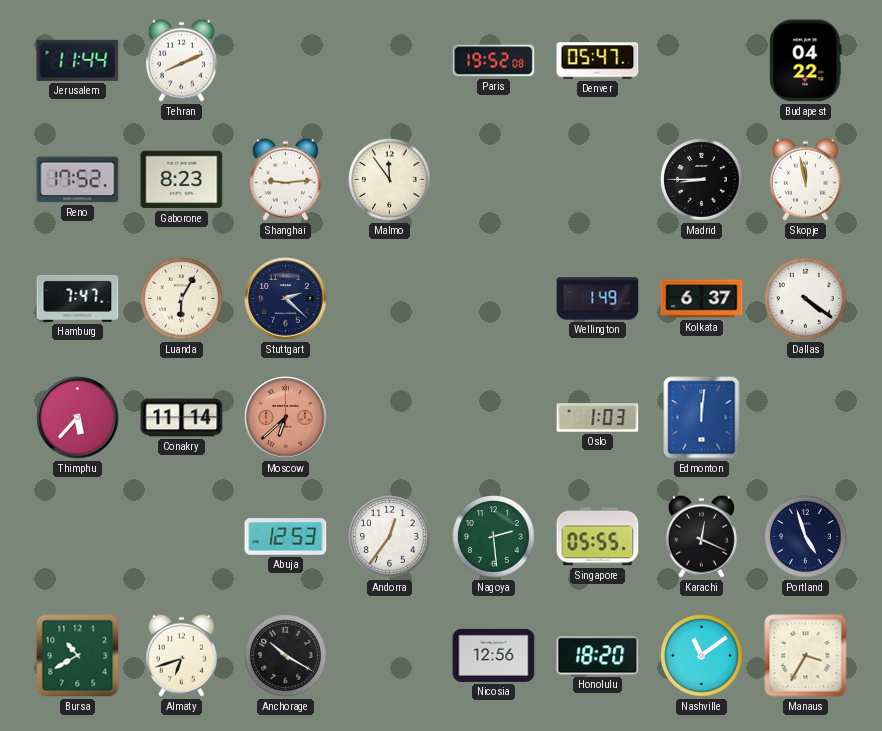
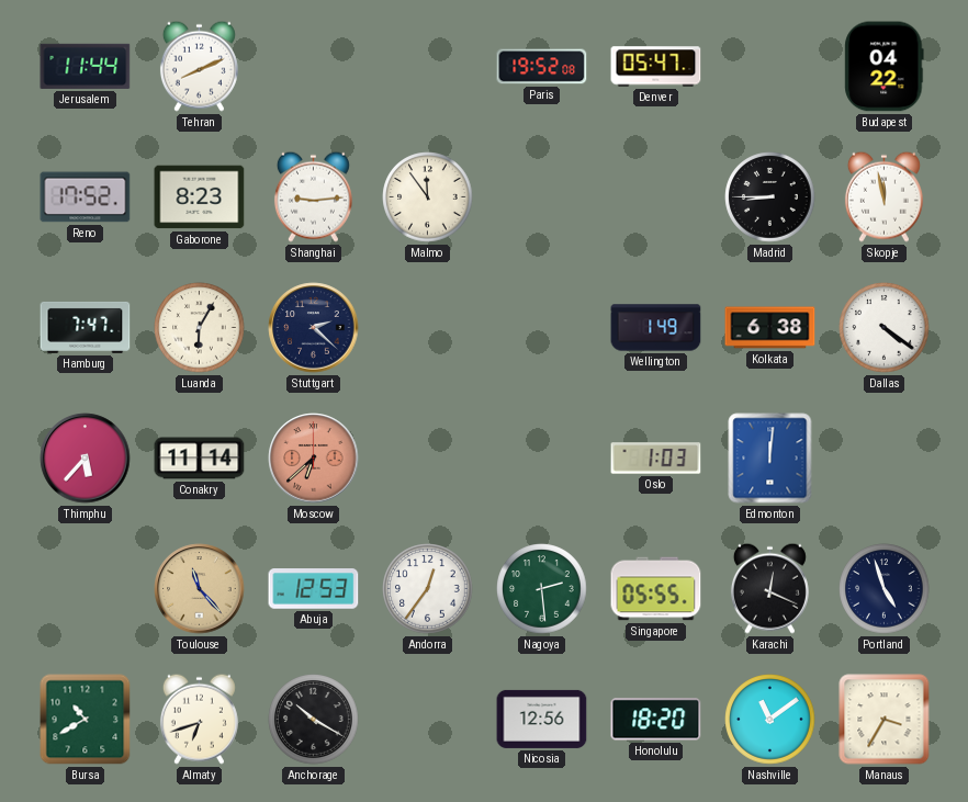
Kolkata: 6:37 -> 6:38
Toulouse: none -> 11:23
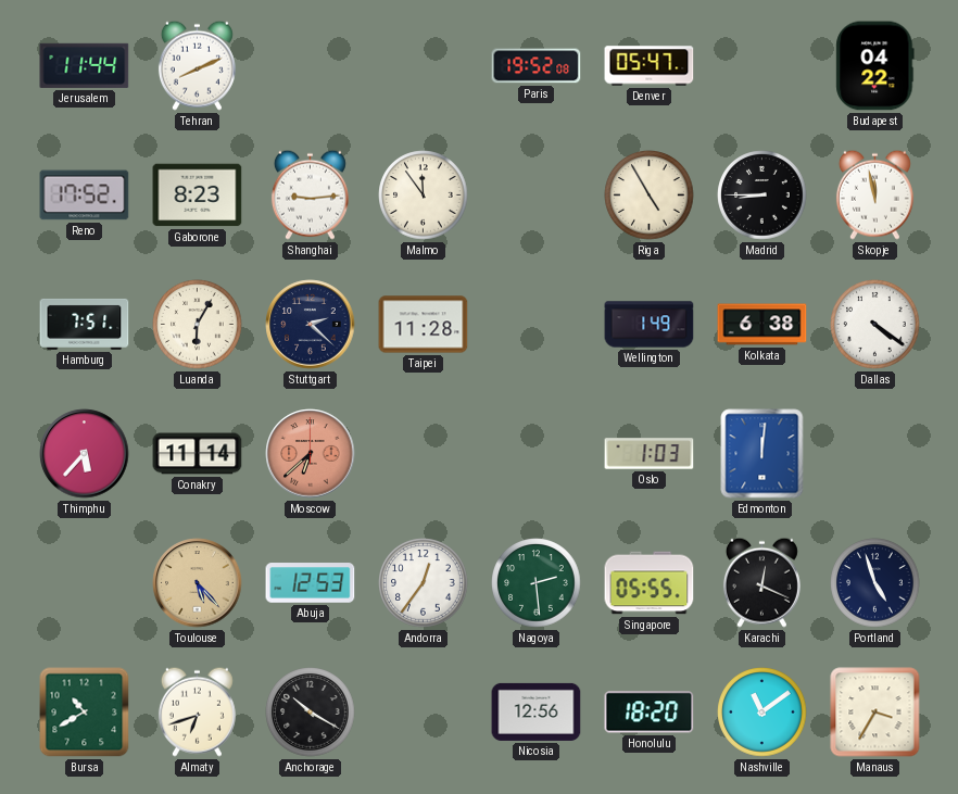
Riga: none -> 4:55
Hamburg: 7:47 -> 7:51
Taipei: none -> 11:28
Toulouse: 11:23 -> 5:23
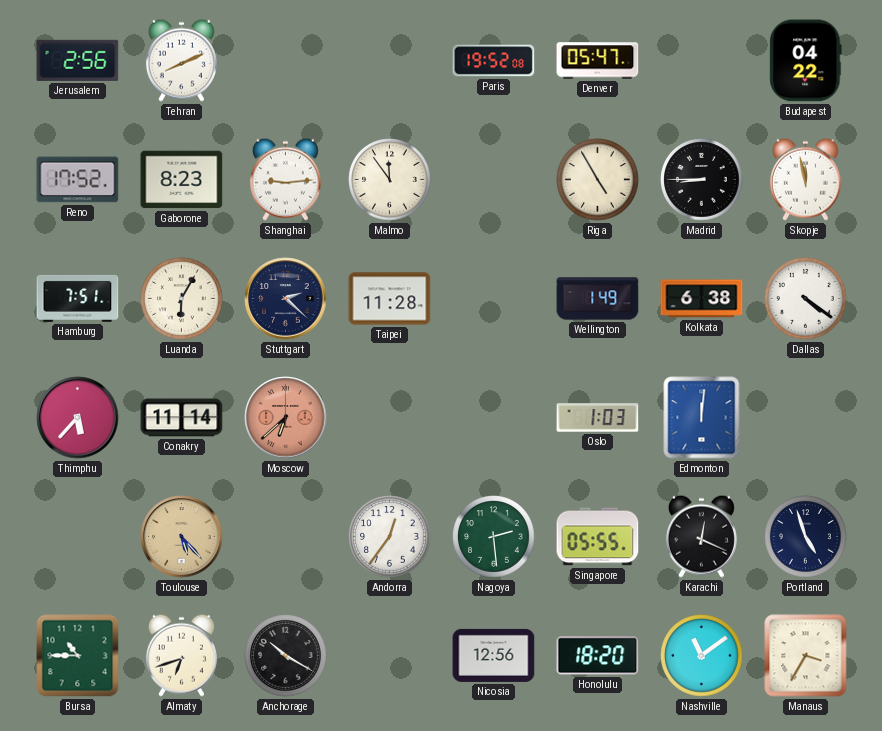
Jerusalem: 11:44 -> 2:56
Abuja: 12:53 -> none
Bursa: 10:40 -> 10:45
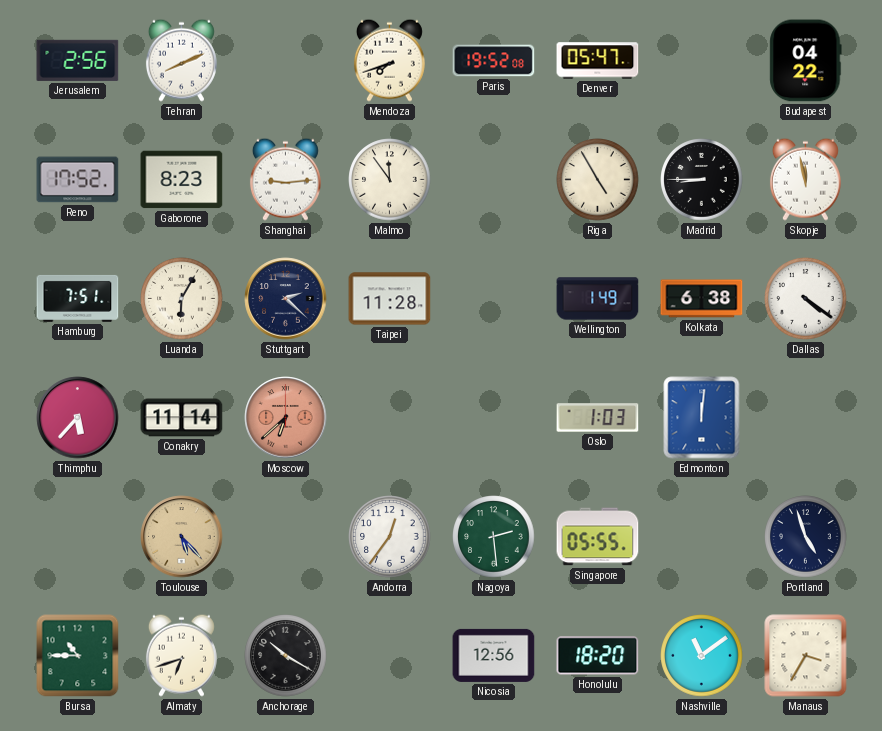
Mendoza: none -> 7:42
Karachi: 12:19 -> none
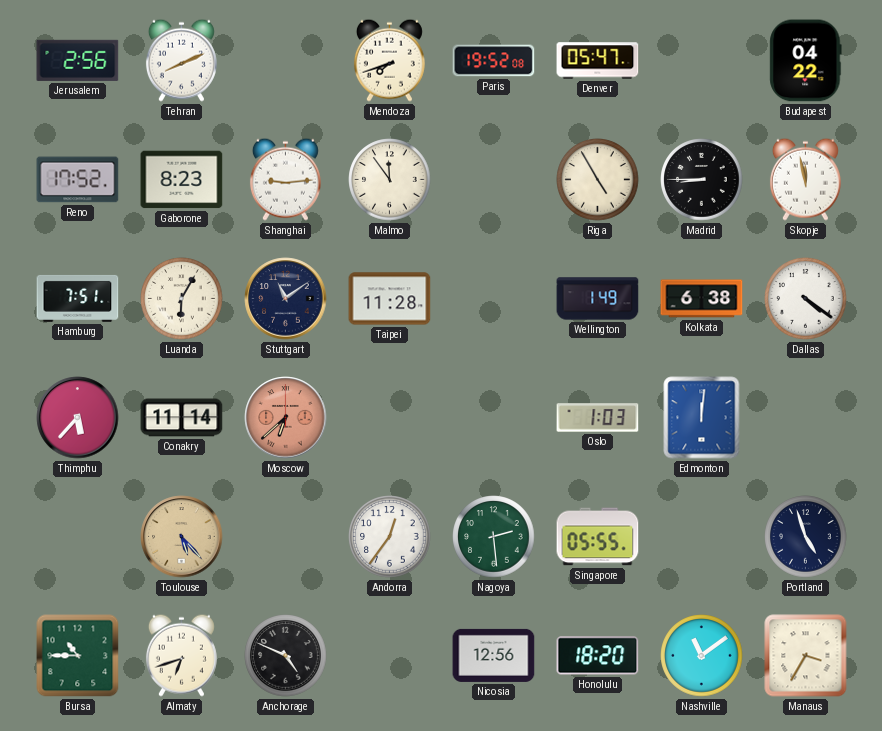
Stuttgart: 2:22 -> 11:09
Anchorage: 10:20 -> 4:49
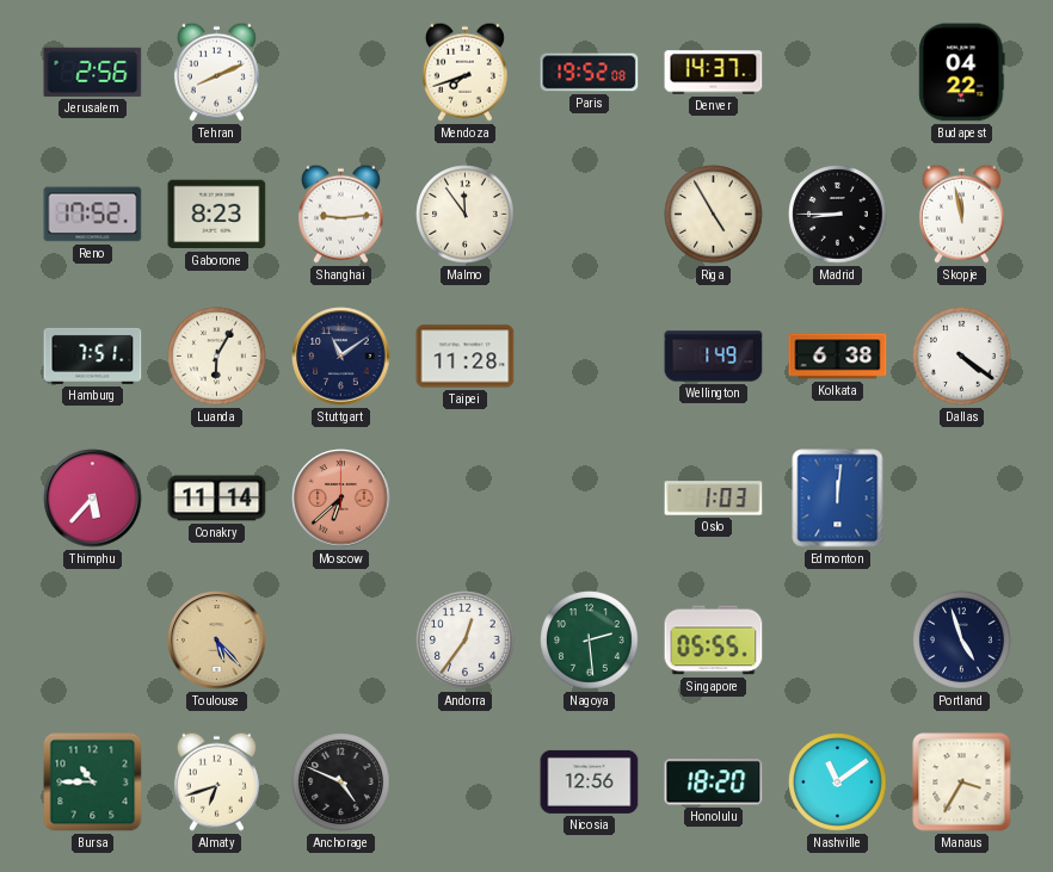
Denver: 05:47 -> 14:37
